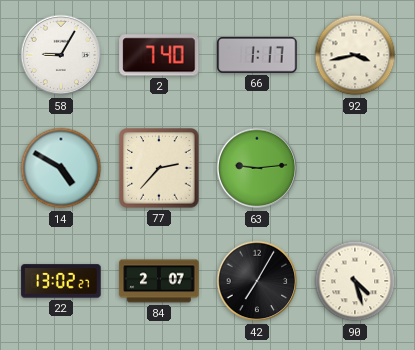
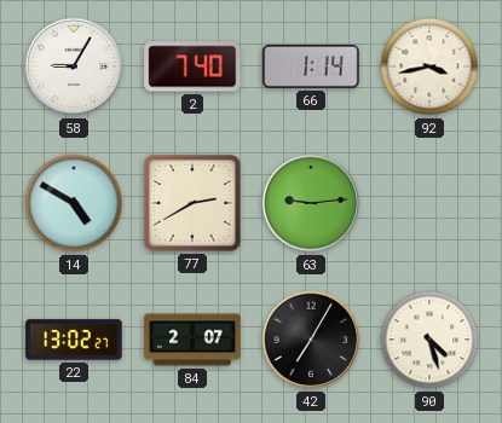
66: 1:17 -> 1:14
77: 2:37 -> 2:40
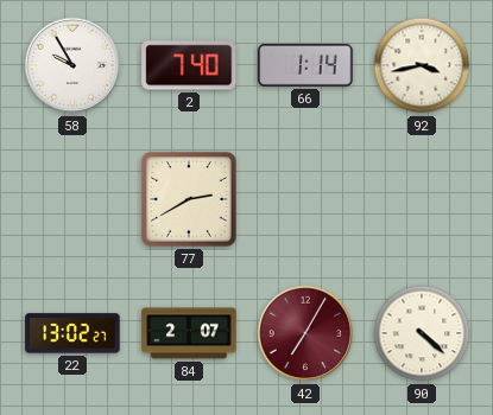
58: 9:05 -> 9:55
14: 4:50 -> none
63: 9:14 -> none
42 dial: black -> burgundy
90: 4:27 -> 4:22
